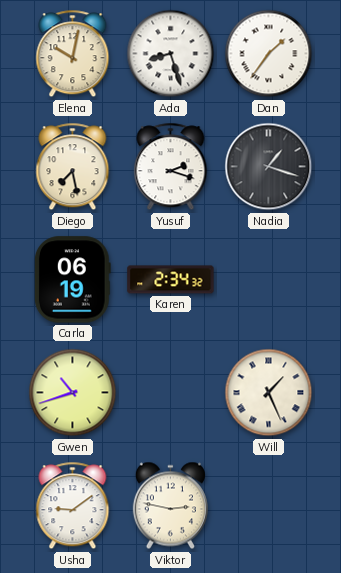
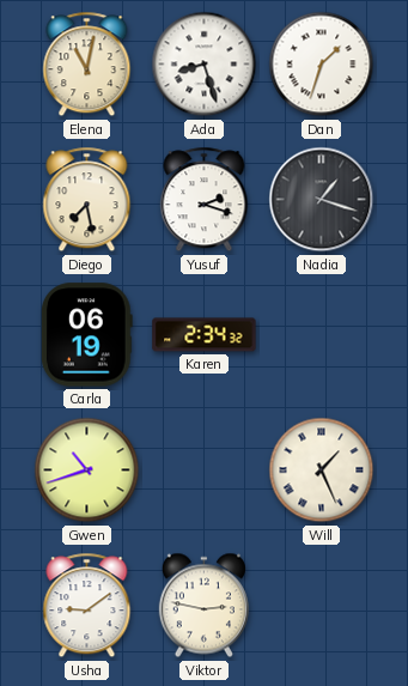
Elena: 10:02 -> 11:02
Dan: 1:36 -> 1:33
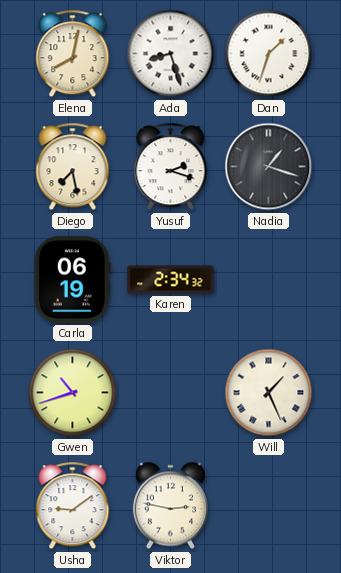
Elena: 11:02 -> 8:02
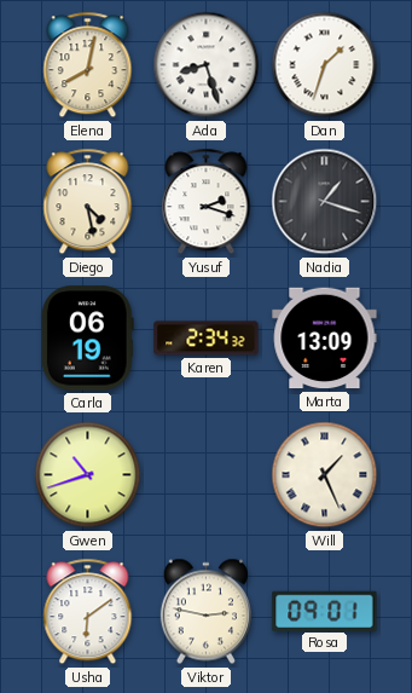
Diego: 7:28 -> 4:28
Marta: none -> 13:09
Usha: 9:09 -> 6:09
Rosa: none -> 09:01
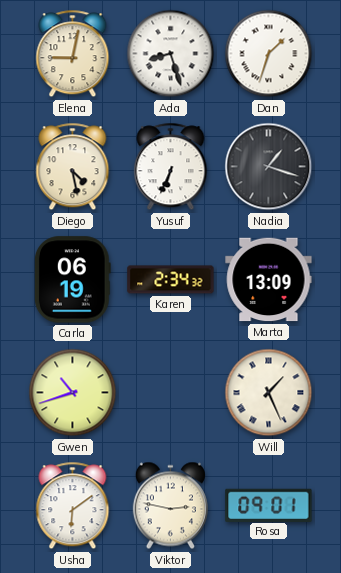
Elena: 8:02 -> 9:02
Yusuf: 2:18 -> 6:34
